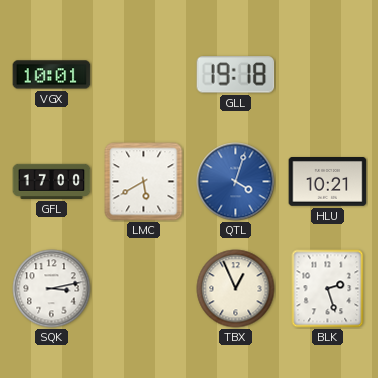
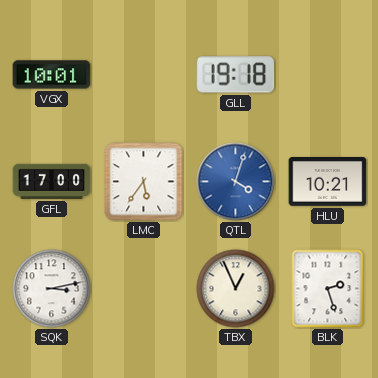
LMC: 5:40 -> 5:36
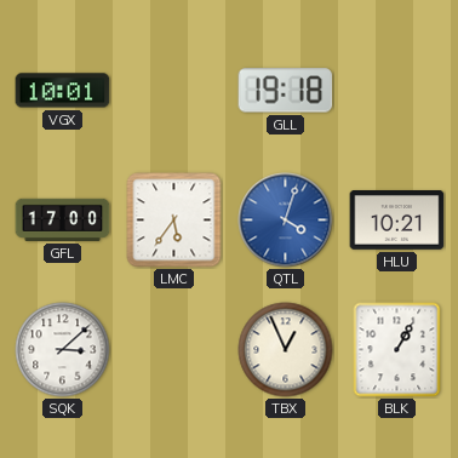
SQK: 3:13 -> 3:08
BLK: 2:27 -> 1:05
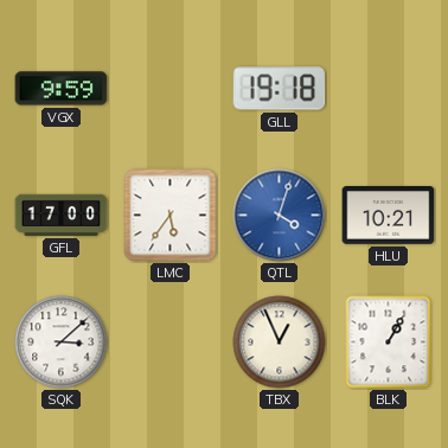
VGX: 10:01 -> 9:59
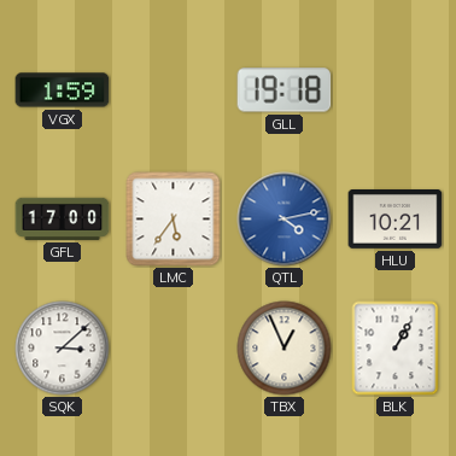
VGX: 9:59 -> 1:59
QTL: 4:03 -> 4:13
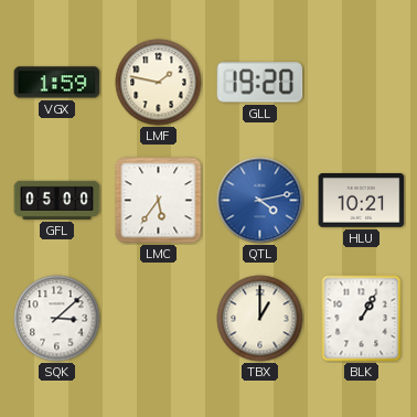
LMF: none -> 1:47
GLL: 19:18 -> 19:20
GFL: 17:00 -> 05:00
TBX: 12:56 -> 1:00
